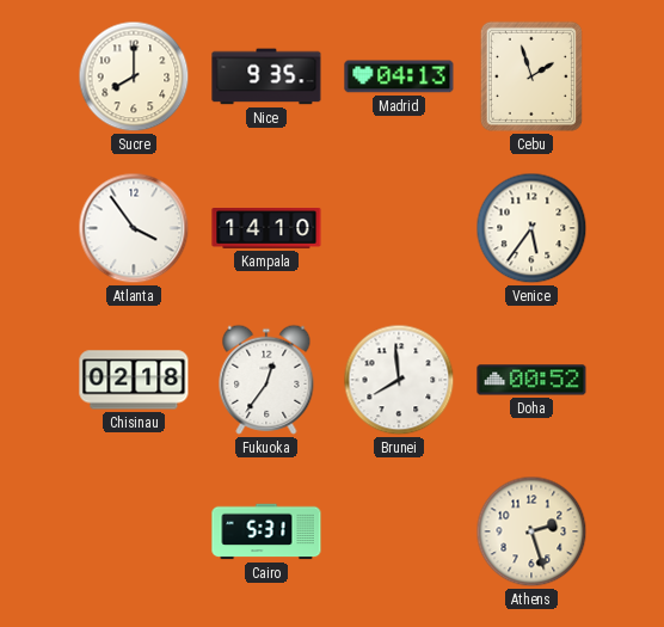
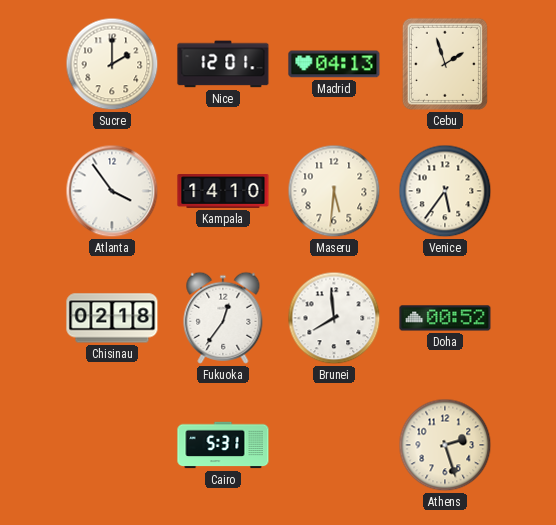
Sucre: 8:00 -> 2:00
Nice: 9:35 -> 12:01
Maseru: none -> 5:31
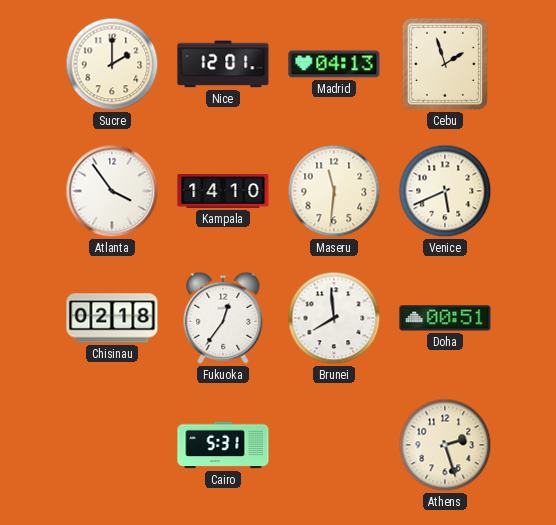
Maseru: 5:31 -> 11:31
Venice: 5:36 -> 5:41
Doha: 00:52 -> 00:51
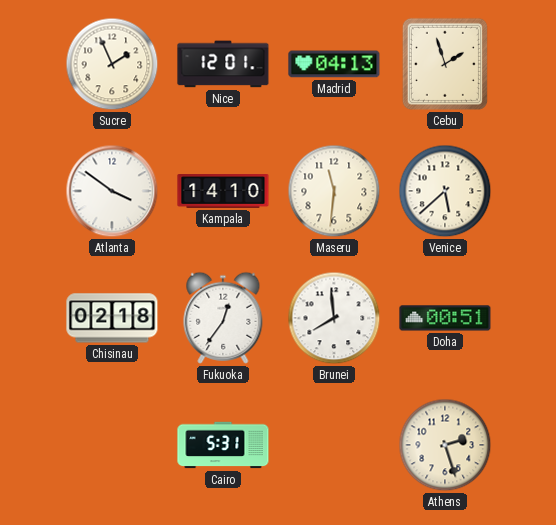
Sucre: 2:00 -> 1:56
Atlanta: 3:54 -> 3:51
Venice: 5:41 -> 5:38
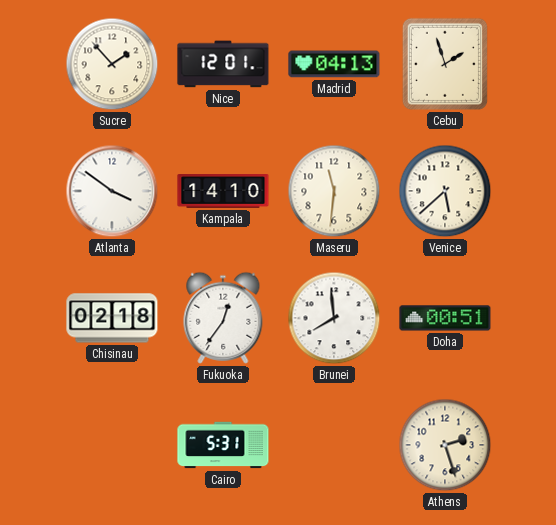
Sucre: 1:56 -> 1:53
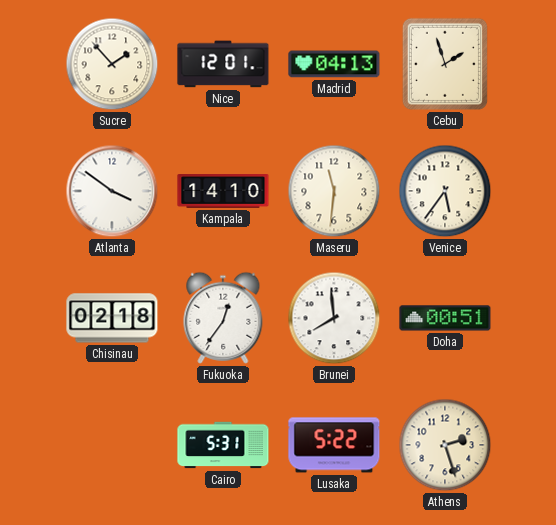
Venice: 5:38 -> 5:36
Lusaka: none -> 5:22
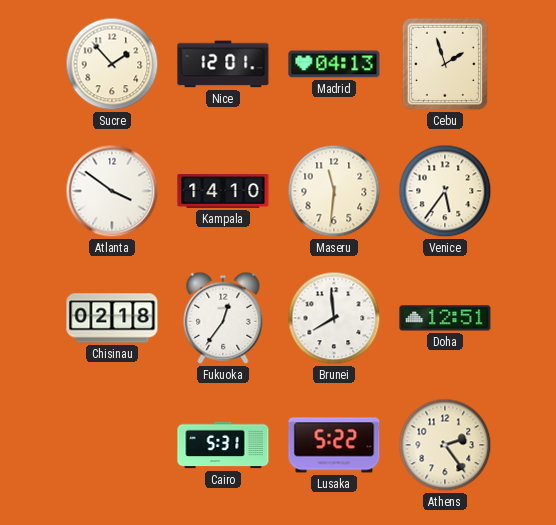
Doha: 00:51 -> 12:51
Athens: 2:27 -> 2:24
